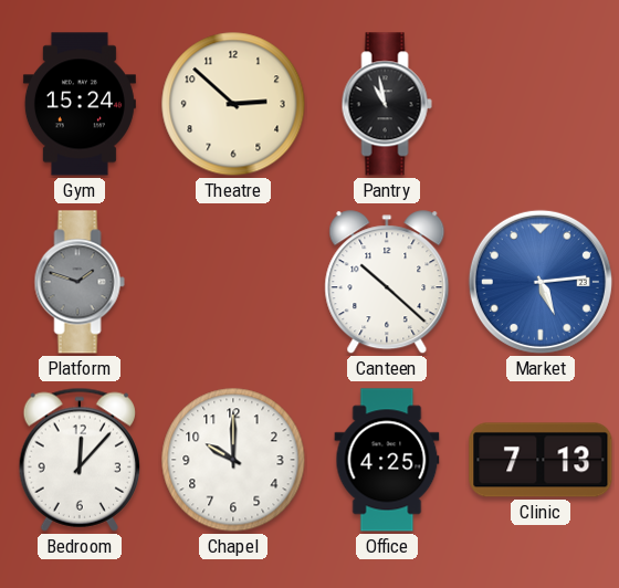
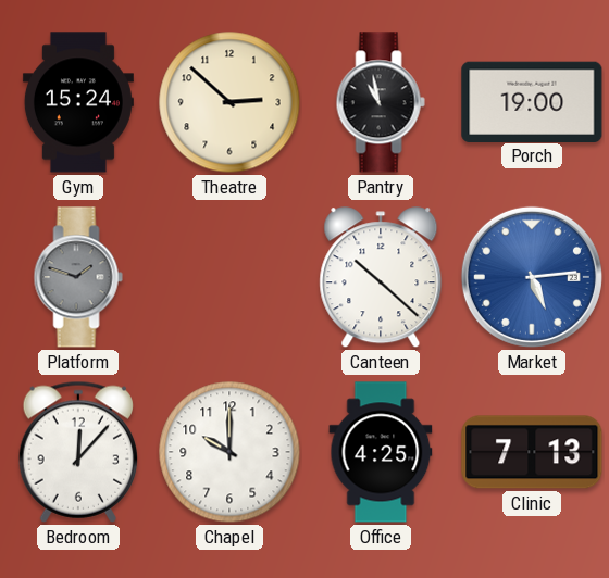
Porch: none -> 19:00
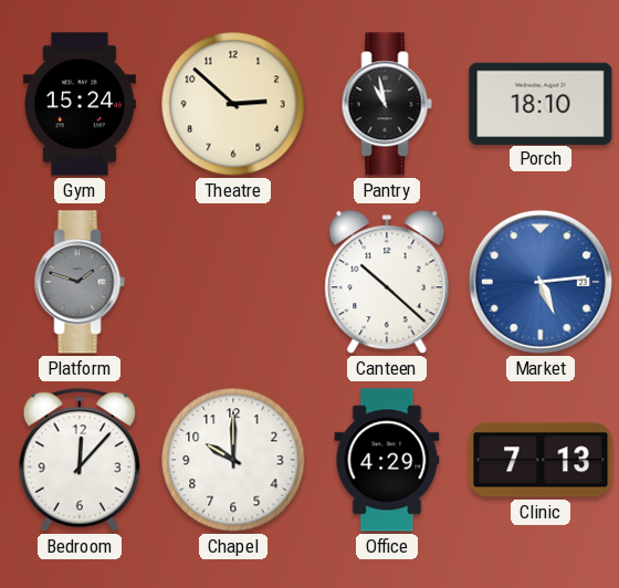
Porch: 19:00 -> 18:10
Office: 4:25 -> 4:29
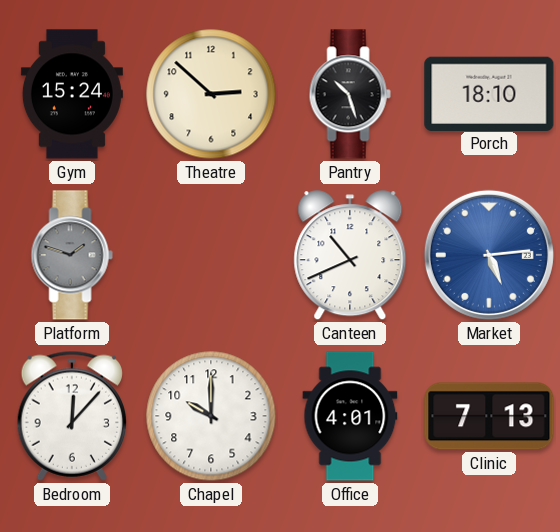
Pantry: 10:58 -> 10:27
Canteen: 10:22 -> 10:41
Office: 4:29 -> 4:01
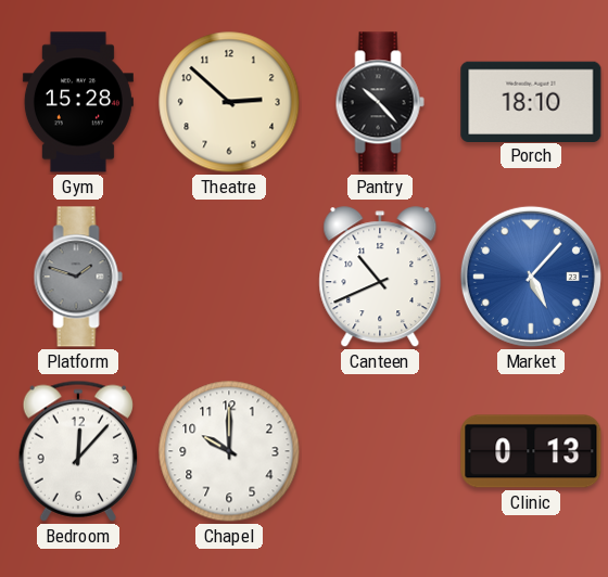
Gym: 15:24 -> 15:28
Pantry: 10:27 -> 10:23
Market: 5:14 -> 5:07
Office: 4:01 -> none
Clinic: 7:13 -> 0:13
